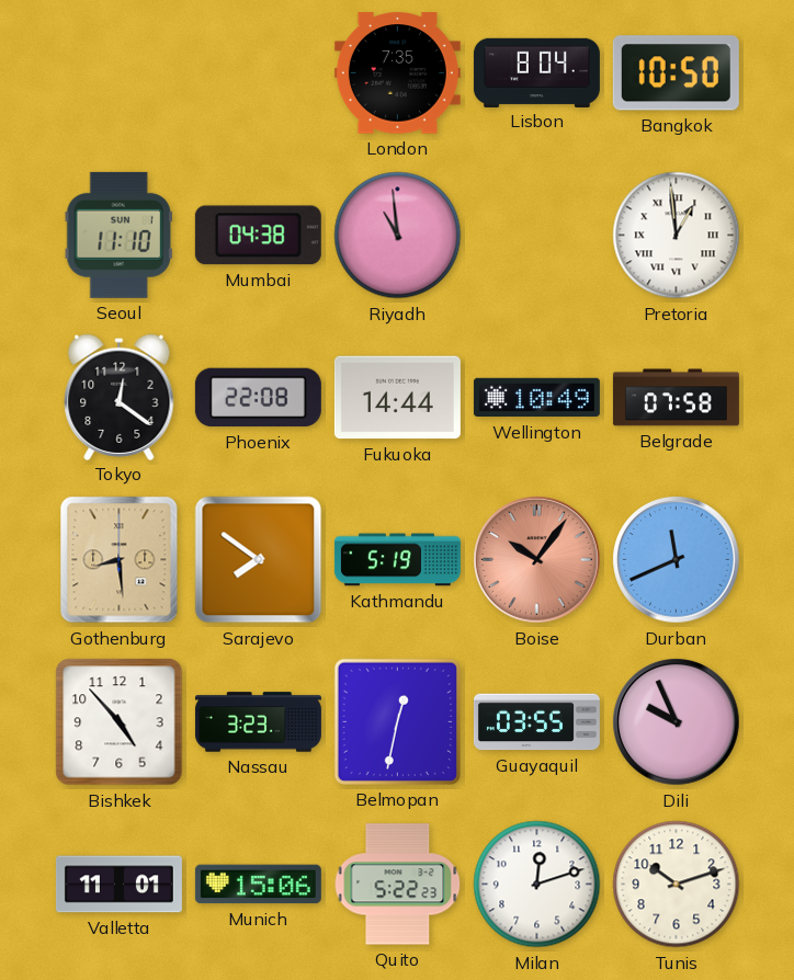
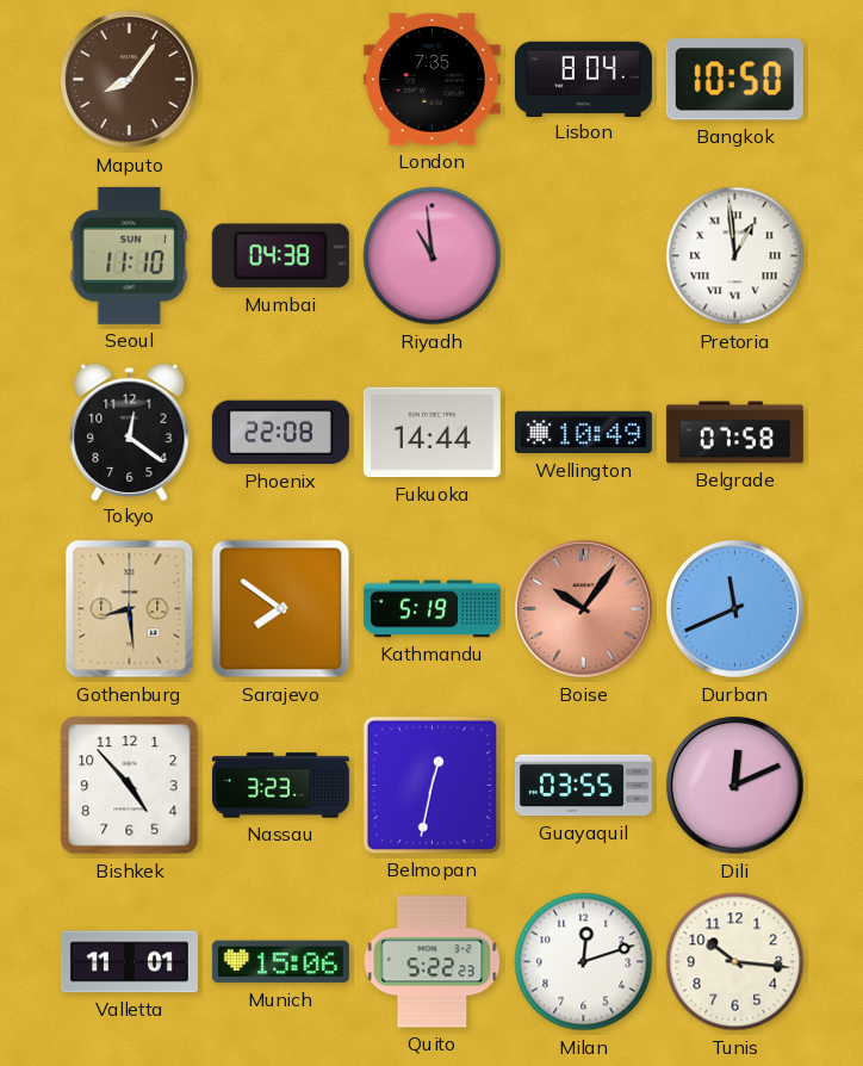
Maputo: none -> 8:06
Dili: 9:56 -> 12:11
Tunis: 10:12 -> 10:16
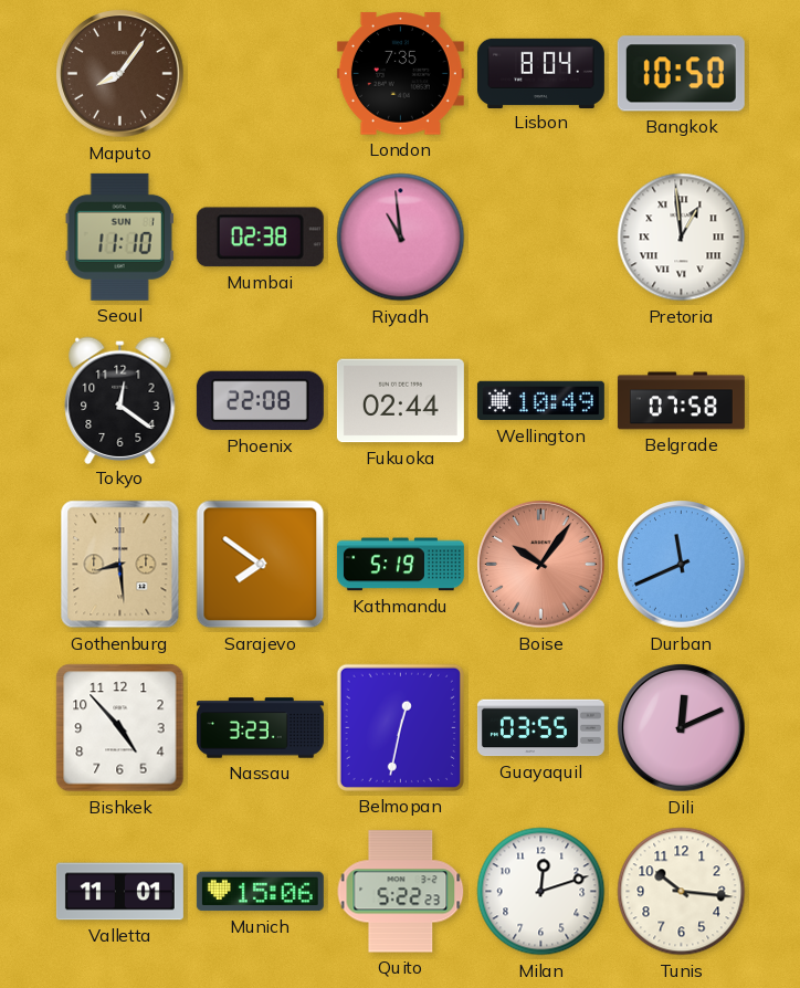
Mumbai: 04:38 -> 02:38
Fukuoka: 14:44 -> 02:44
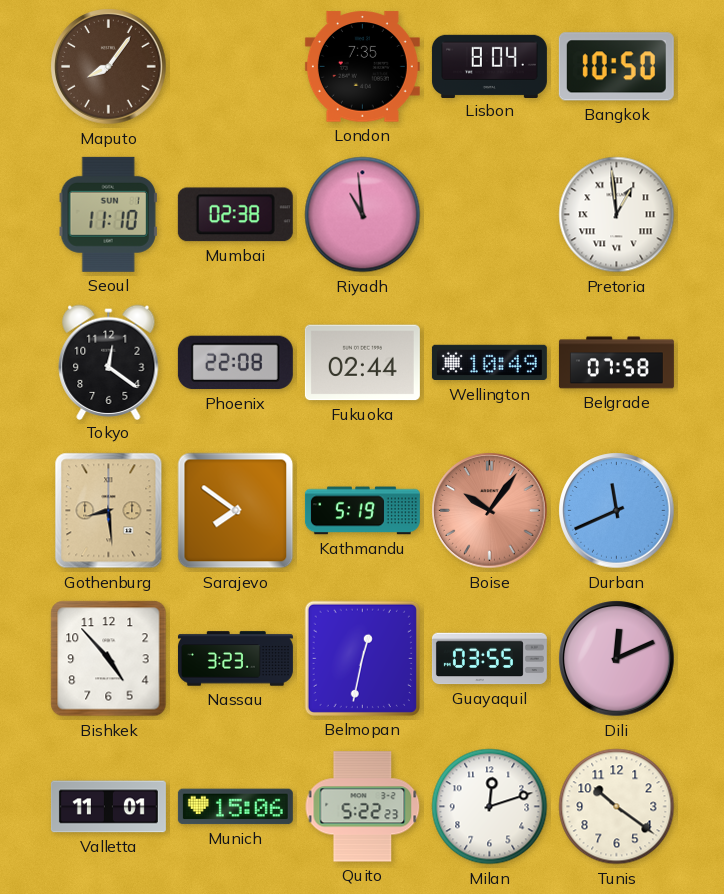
Tunis: 10:16 -> 10:21
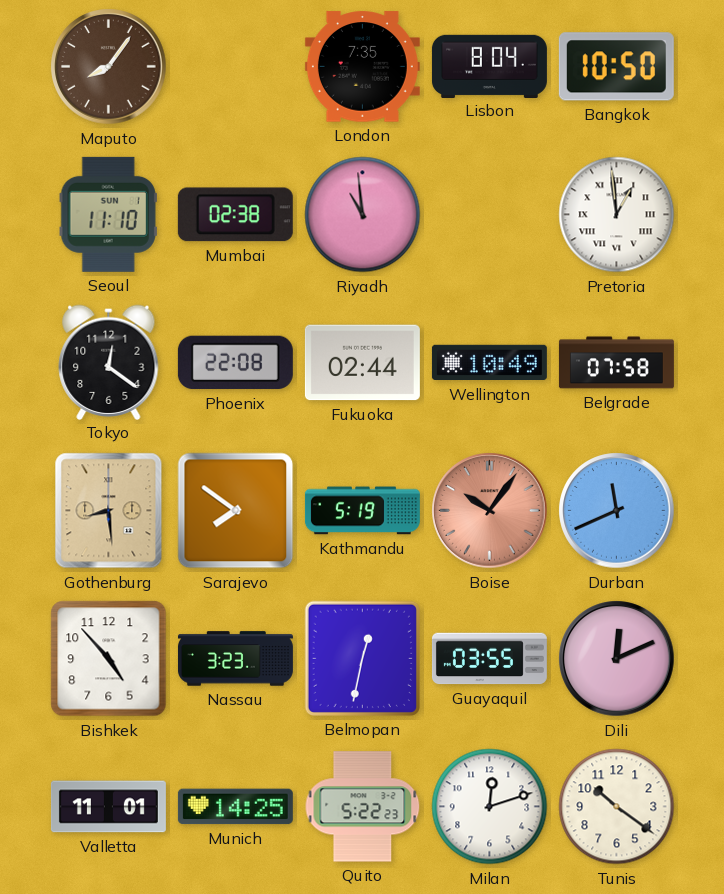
Munich: 15:06 -> 14:25
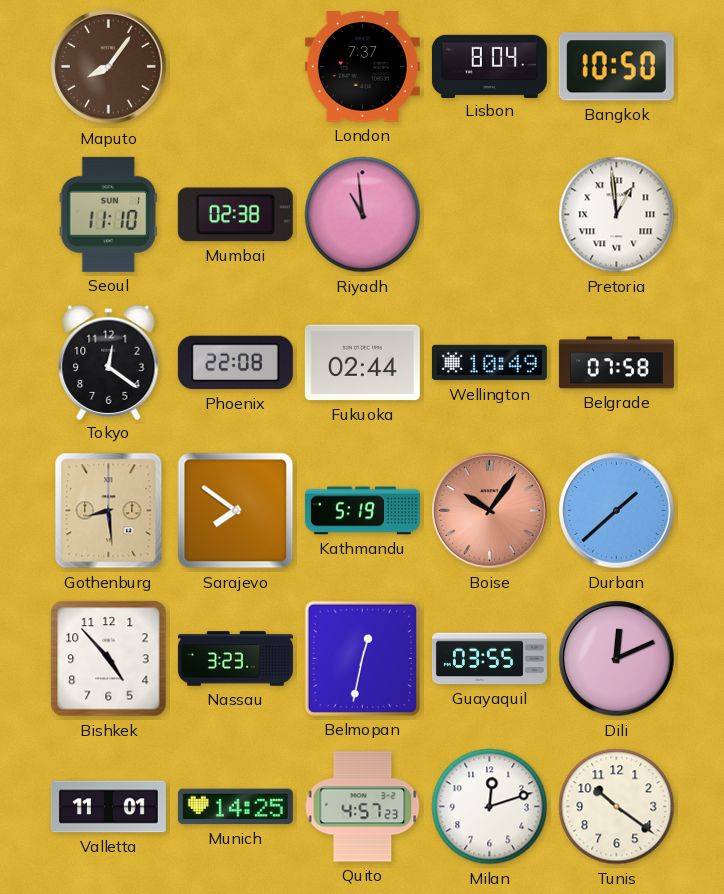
London: 7:35 -> 7:37
Durban: 11:41 -> 1:38
Quito: 5:22 -> 4:57
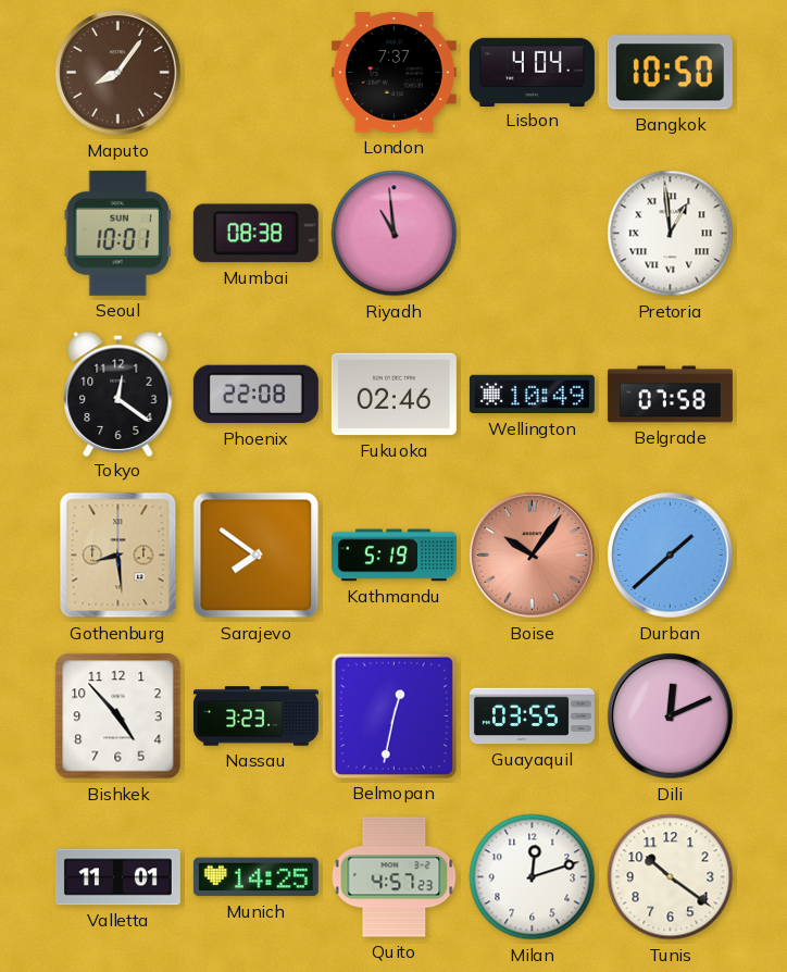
Lisbon: 8:04 -> 4:04
Seoul: 11:10 -> 10:01
Mumbai: 02:38 -> 08:38
Fukuoka: 02:44 -> 02:46
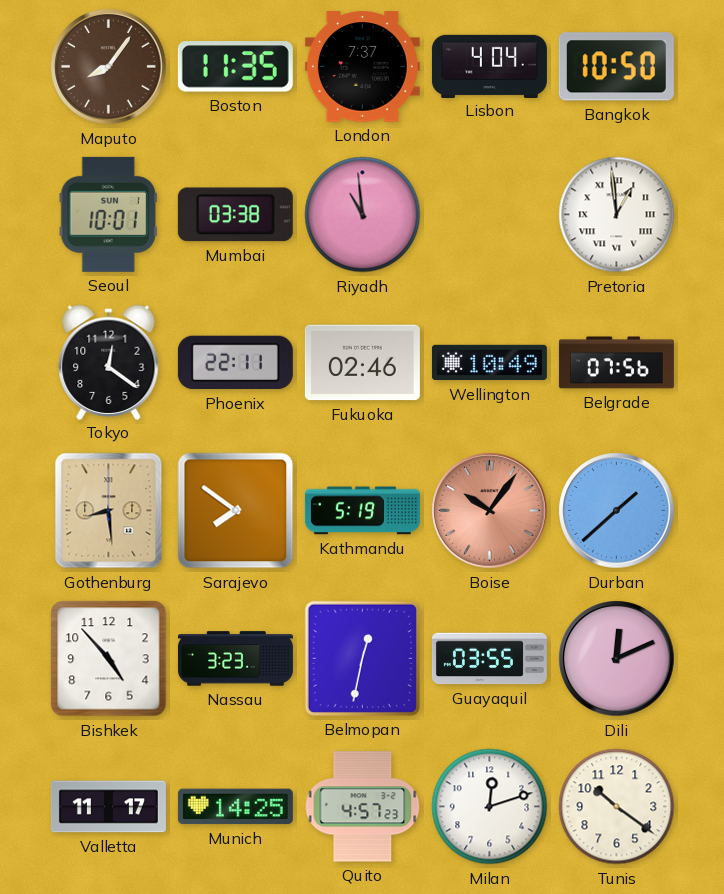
Boston: none -> 11:35
Mumbai: 08:38 -> 03:38
Phoenix: 22:08 -> 22:11
Belgrade: 07:58 -> 07:56
Valletta: 11:01 -> 11:17
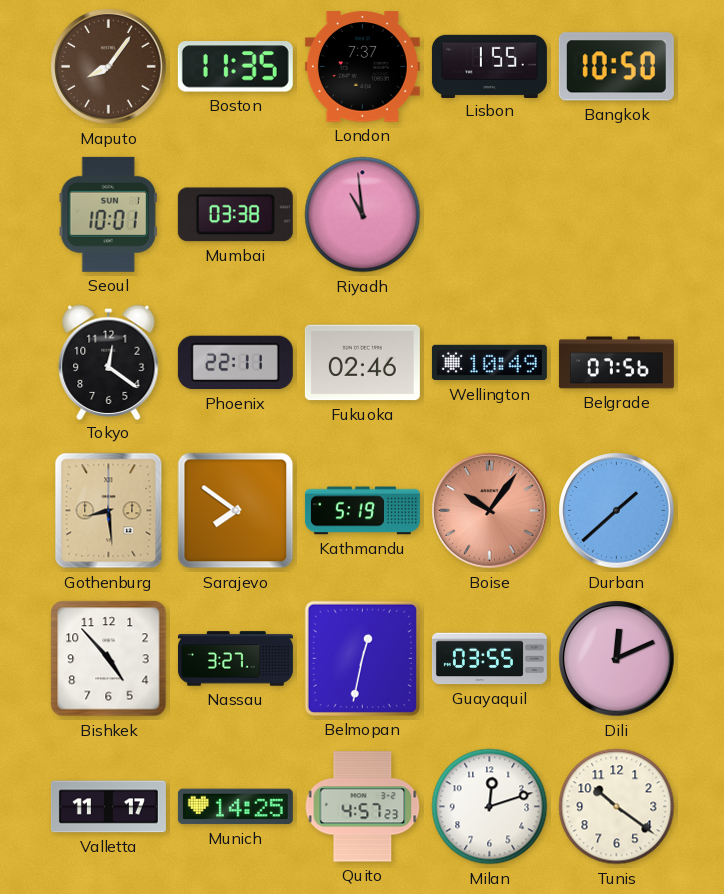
Lisbon: 4:04 -> 1:55
Pretoria: 12:59 -> none
Nassau: 3:23 -> 3:27
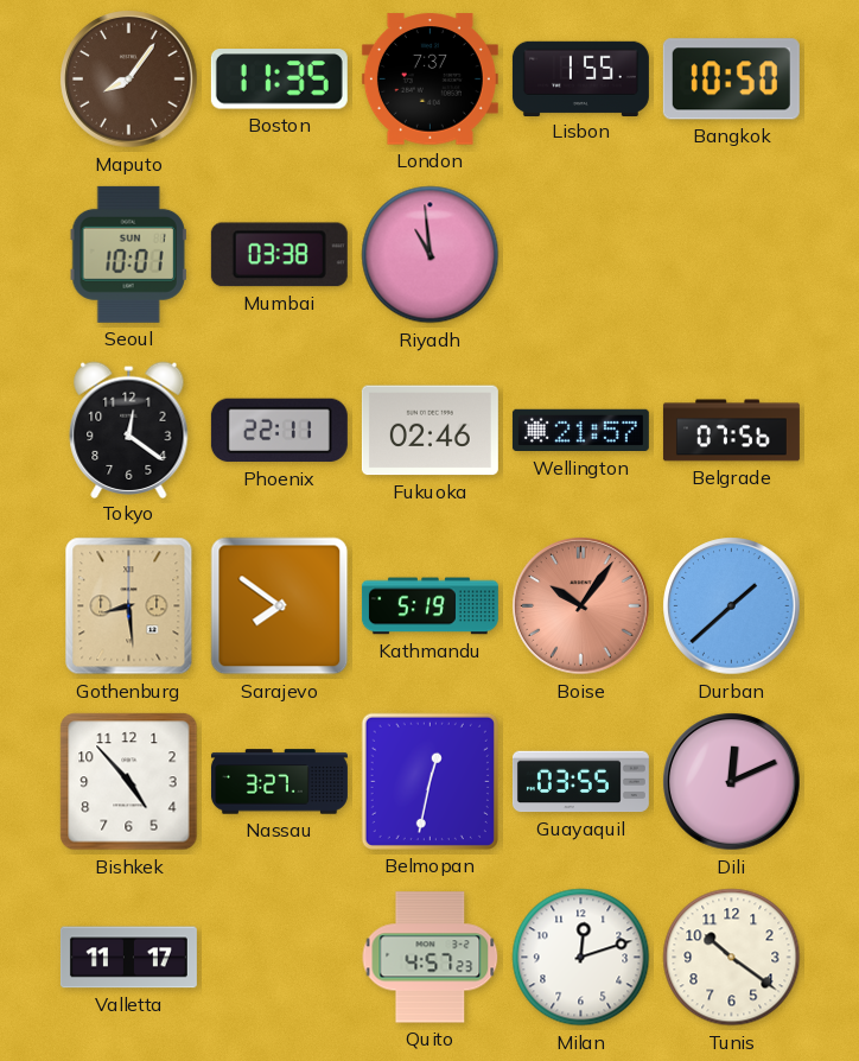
Wellington: 10:49 -> 21:57
Munich: 14:25 -> none
